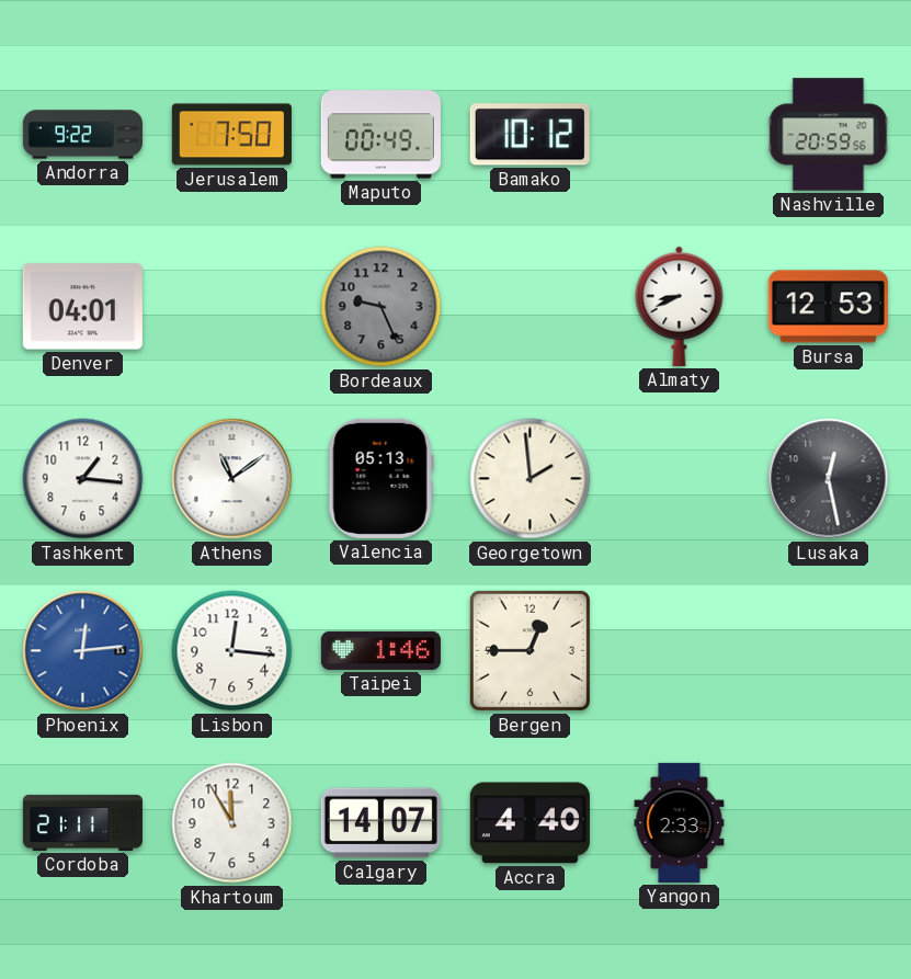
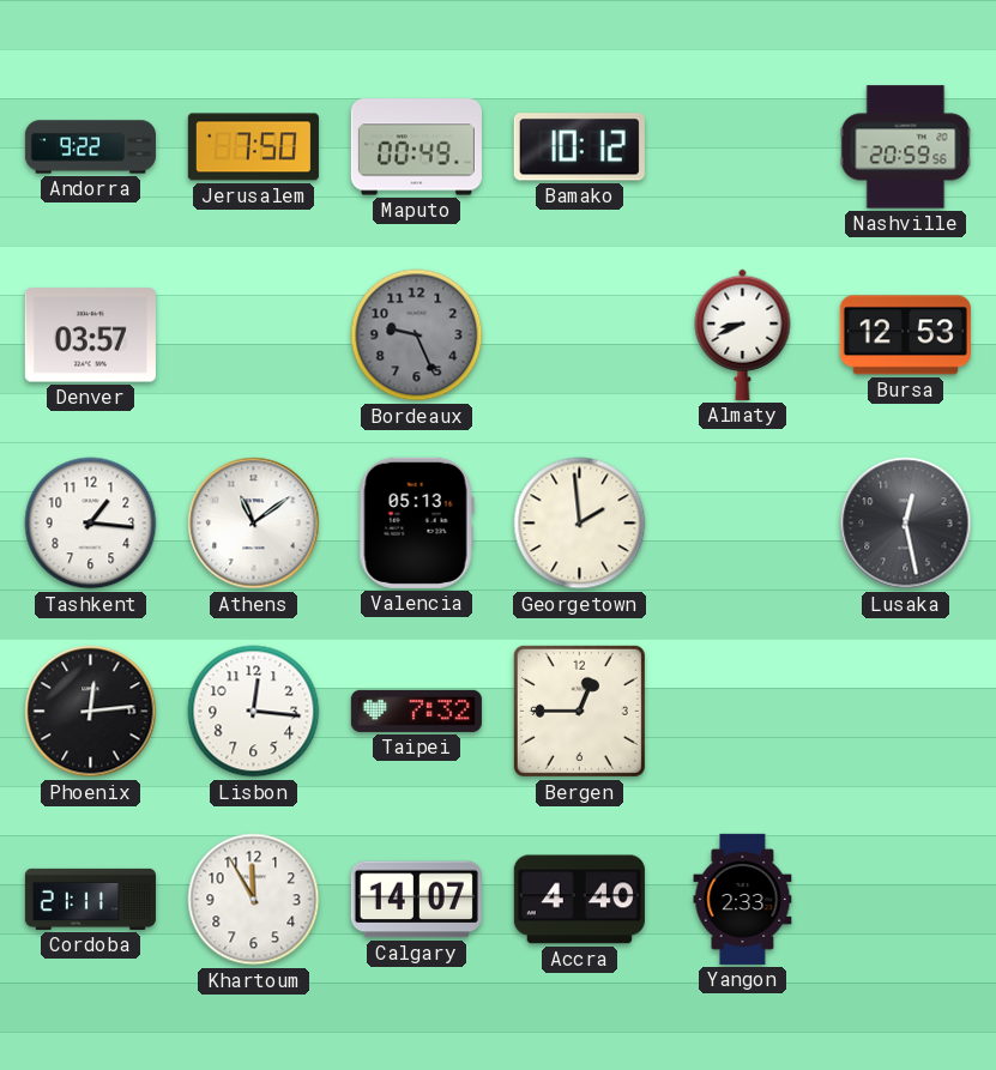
Denver: 04:01 -> 03:57
Phoenix dial: blue -> black
Taipei: 1:46 -> 7:32
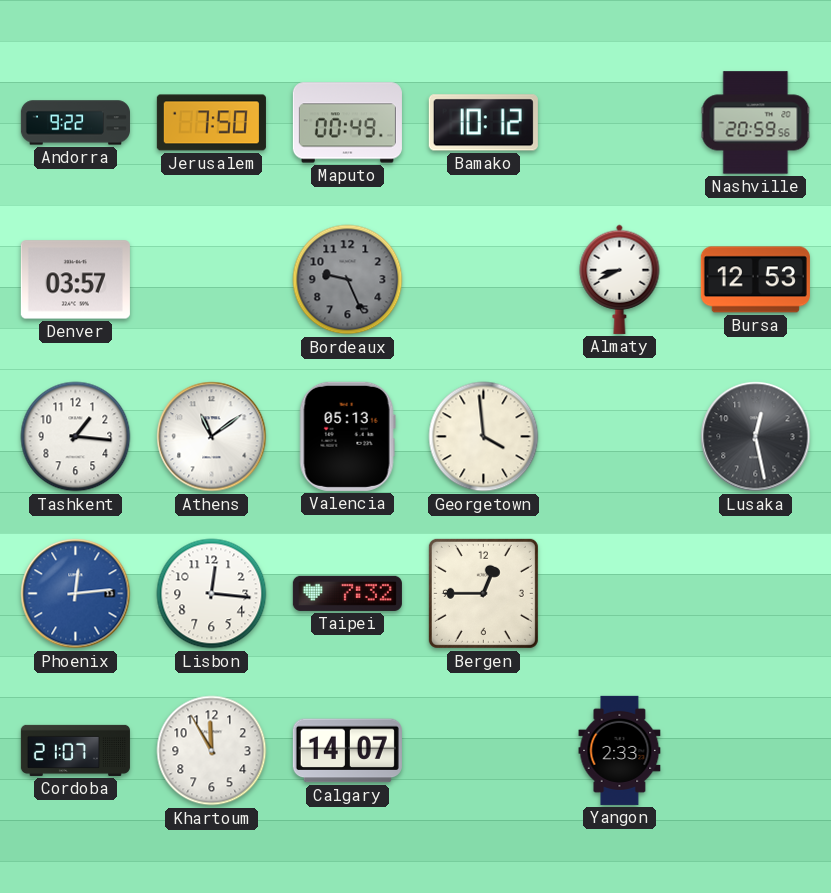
Georgetown: 1:59 -> 3:59
Phoenix dial: black -> blue
Cordoba: 21:11 -> 21:07
Accra: 4:40 -> none
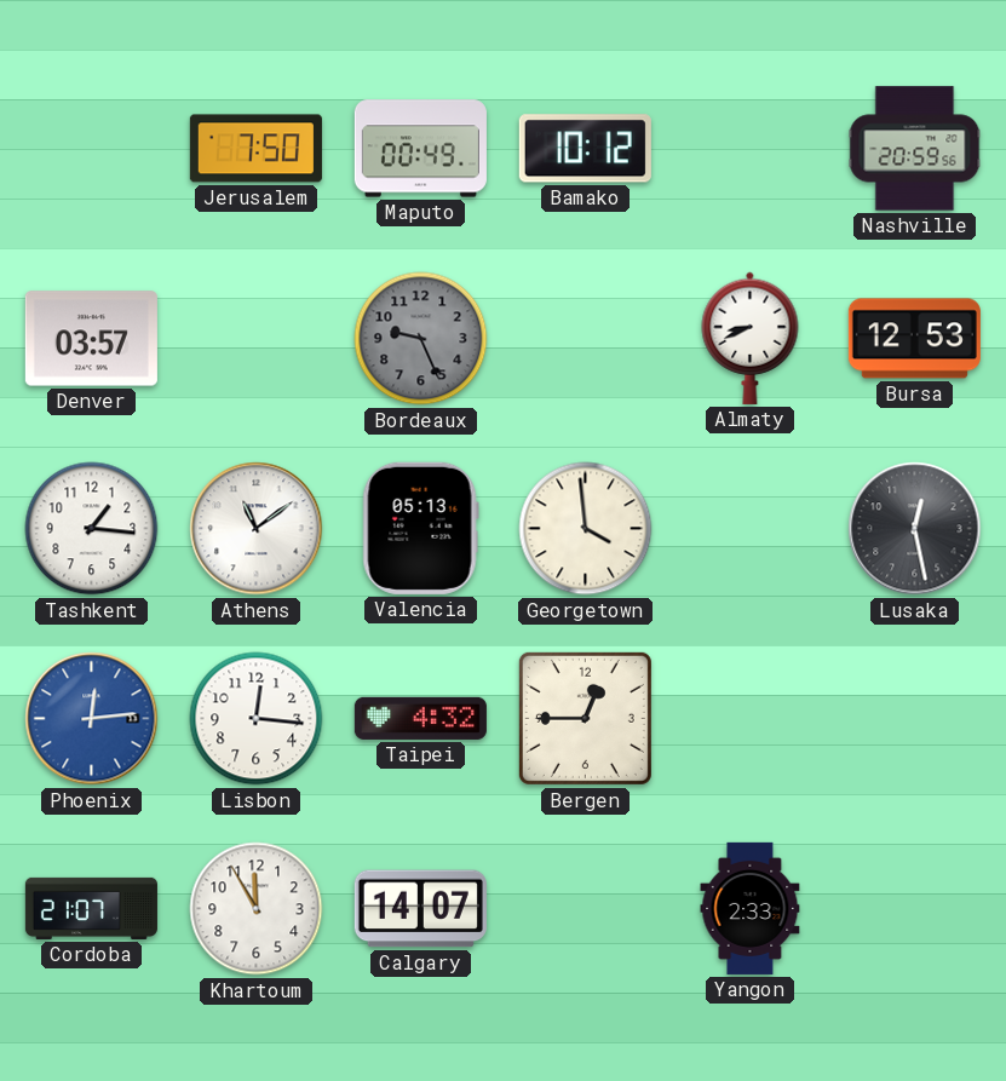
Andorra: 9:22 -> none
Taipei: 7:32 -> 4:32
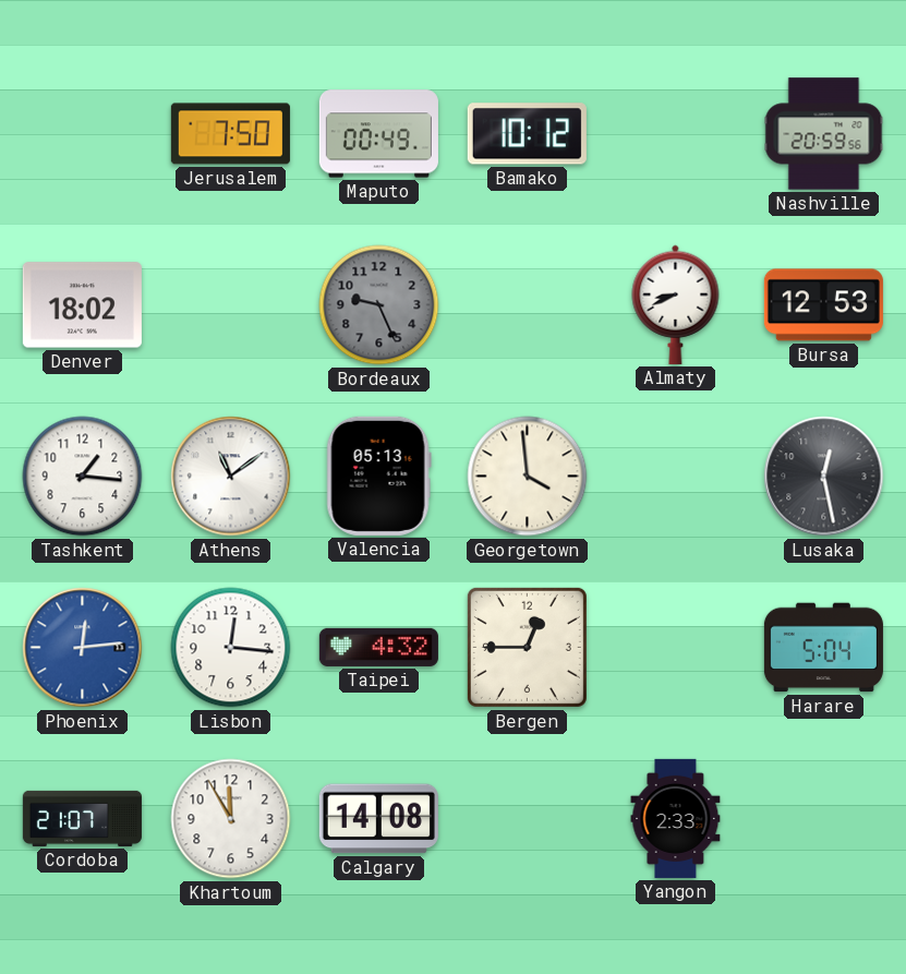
Denver: 03:57 -> 18:02
Harare: none -> 5:04
Calgary: 14:07 -> 14:08
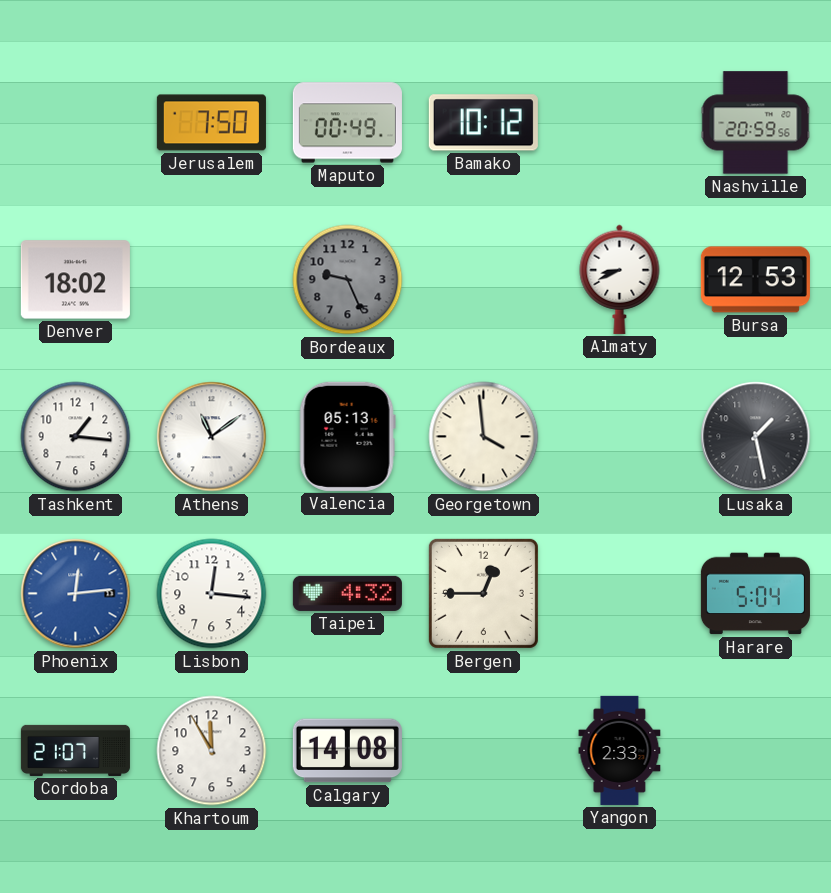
Lusaka: 12:28 -> 1:28
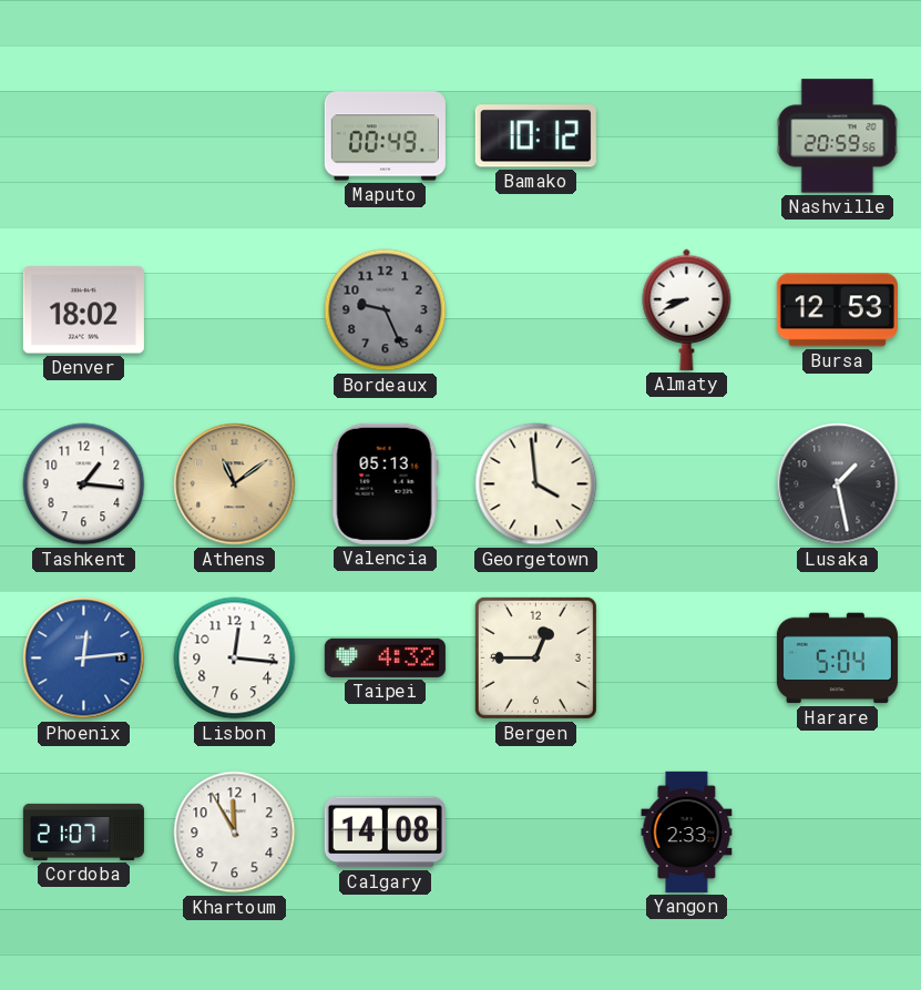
Jerusalem: 7:50 -> none
Athens dial: white -> champagne
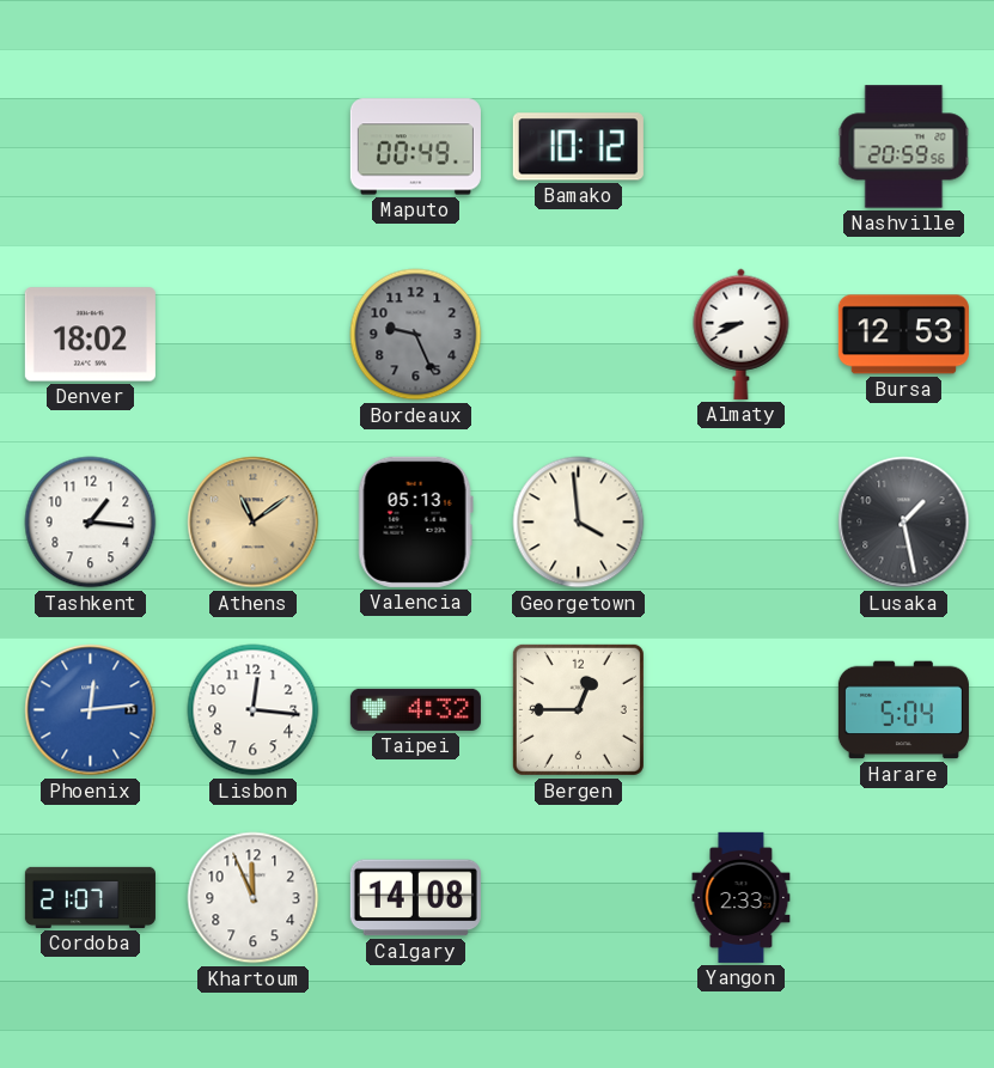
Khartoum: 11:55 -> 11:56
